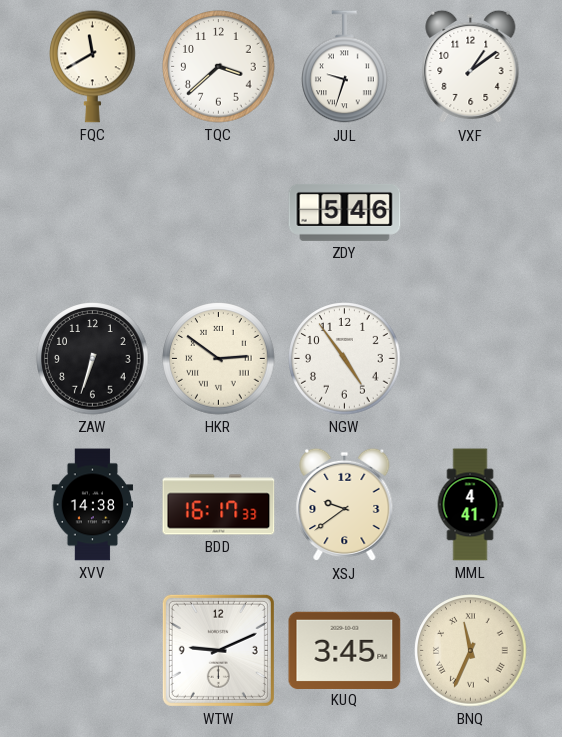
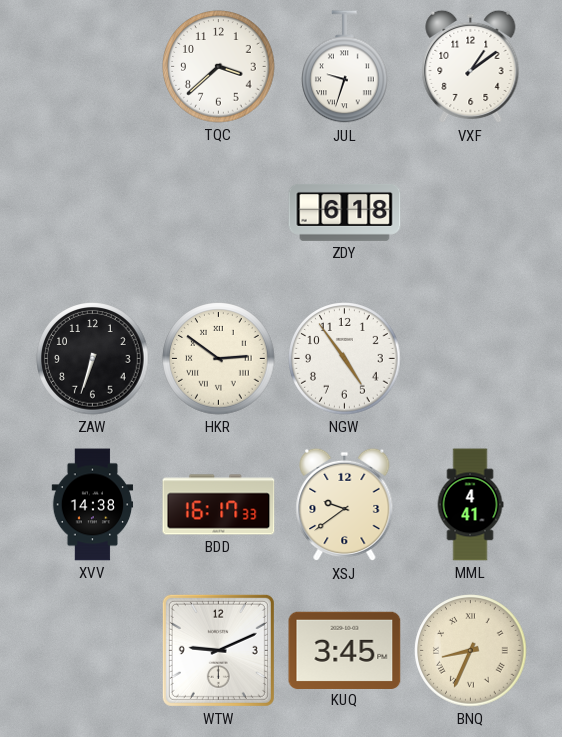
FQC: 11:40 -> none
ZDY: 5:46 -> 6:18
BNQ: 11:34 -> 8:34
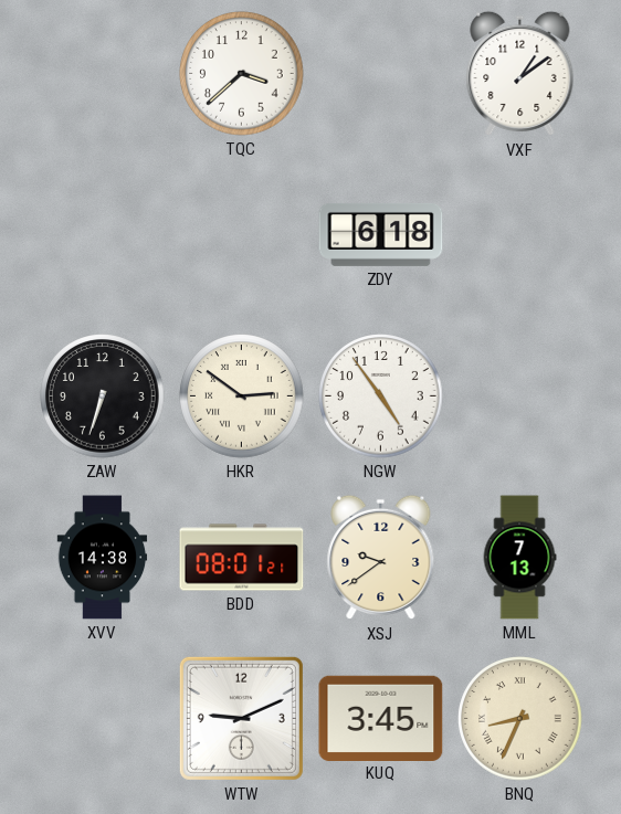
JUL: 9:33 -> none
BDD: 16:17 -> 08:01
MML: 4:41 -> 7:13
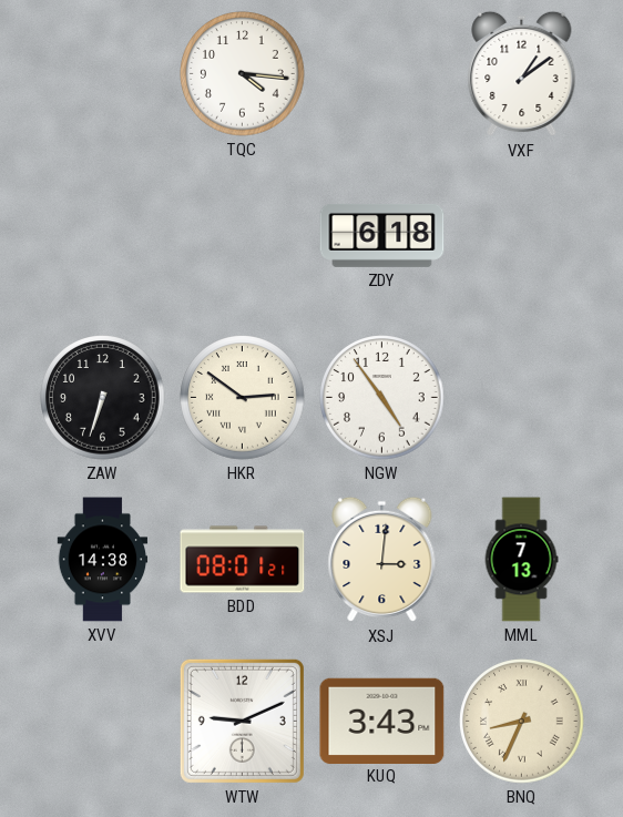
TQC: 3:38 -> 4:16
XSJ: 9:39 -> 3:01
KUQ: 3:45 -> 3:43
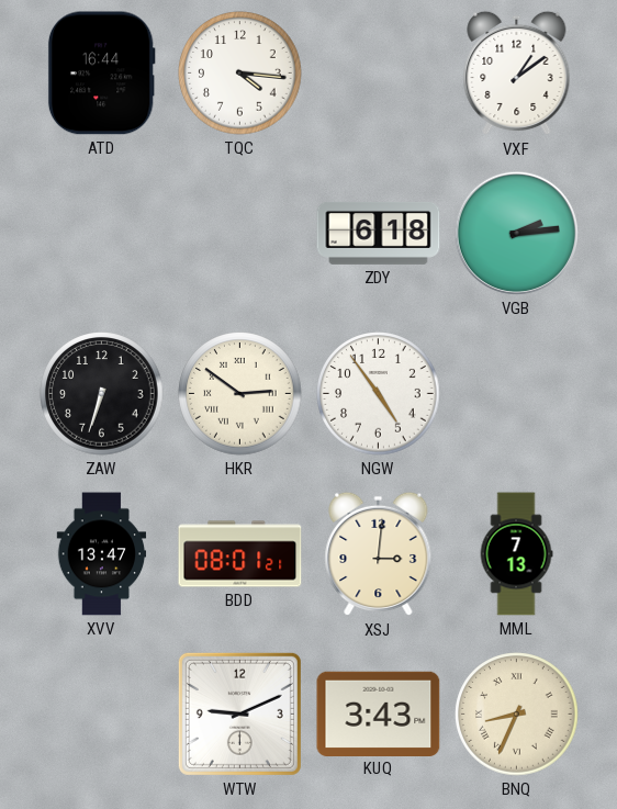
ATD: none -> 16:44
VGB: none -> 2:14
XVV: 14:38 -> 13:47
